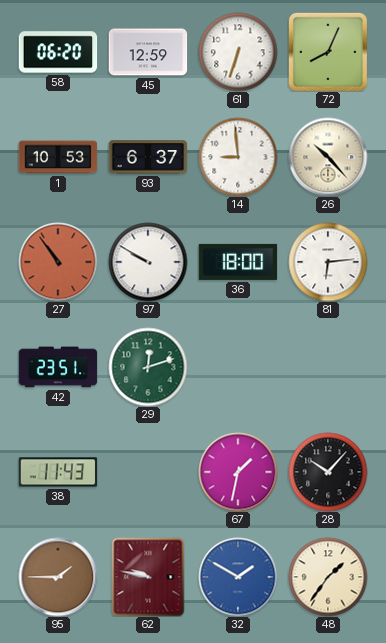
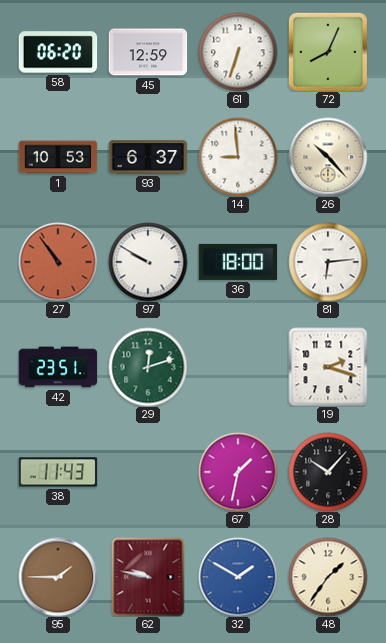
19: none -> 2:18
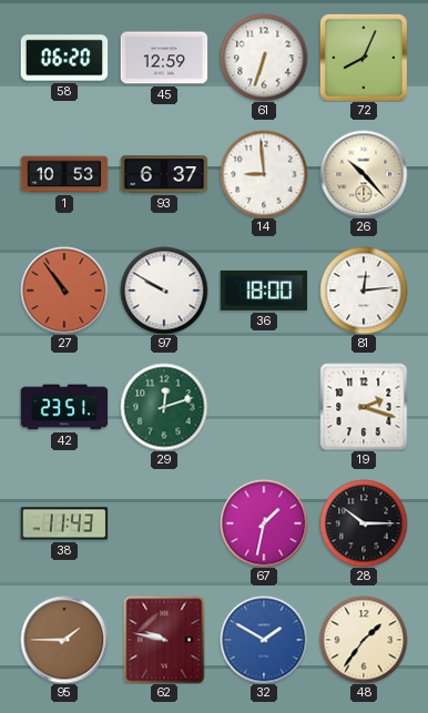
81: 6:14 -> 12:14
28: 10:07 -> 10:15
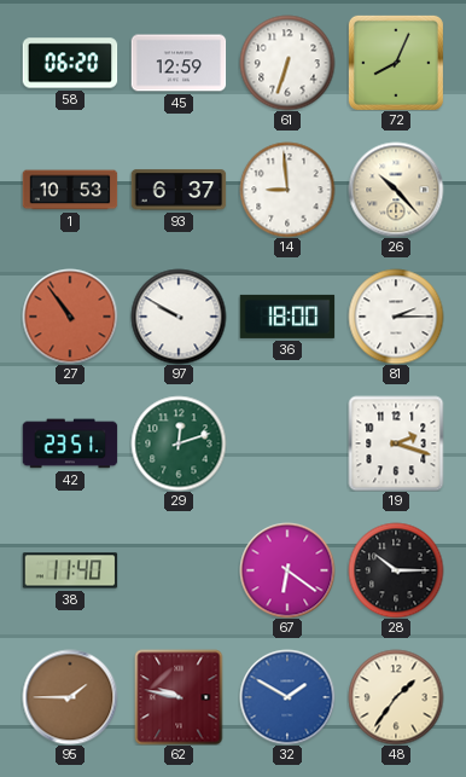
81: 12:14 -> 2:15
38: 11:43 -> 11:40
67: 1:32 -> 6:21
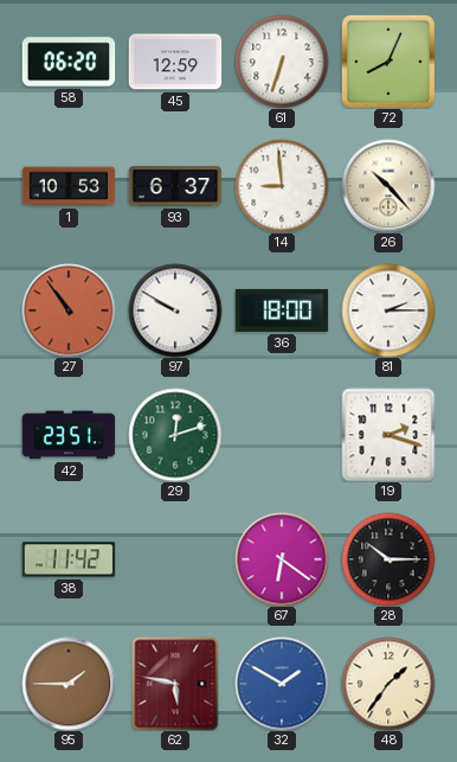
38: 11:40 -> 11:42
62: 9:47 -> 5:47
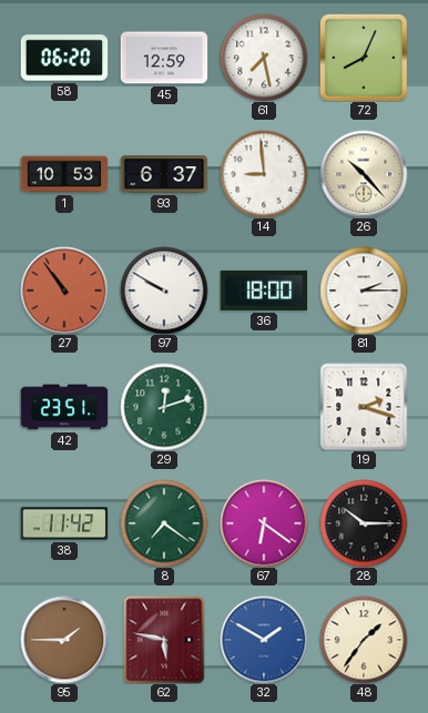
61: 6:33 -> 7:28
8: none -> 7:21
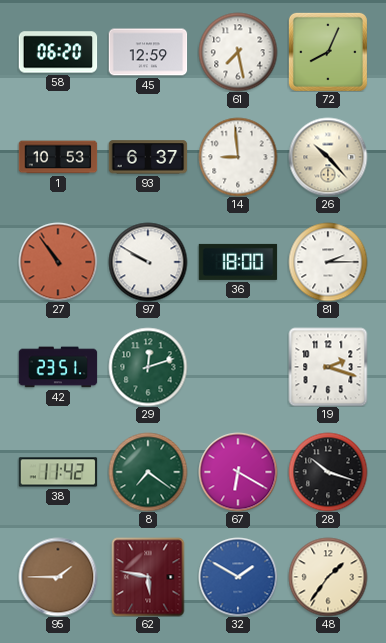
67: 6:21 -> 6:20
28: 10:15 -> 10:18
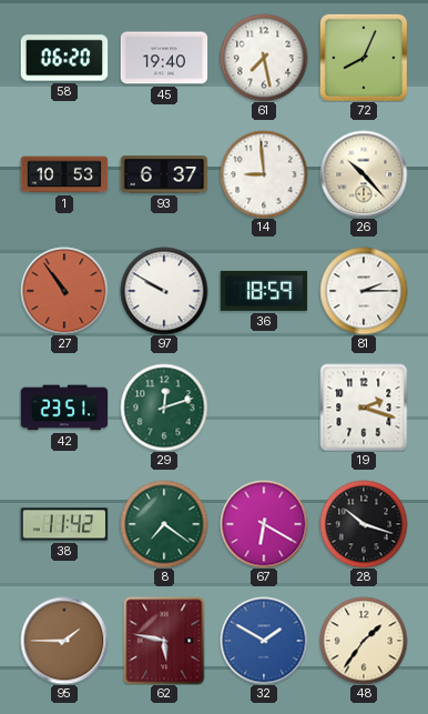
45: 12:59 -> 19:40
36: 18:00 -> 18:59
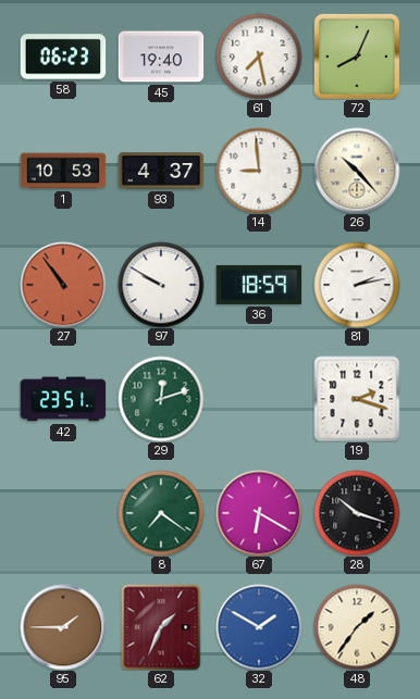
58: 06:20 -> 06:23
93: 6:37 -> 4:37
81: 2:15 -> 2:13
38: 11:42 -> none
62: 5:47 -> 1:34
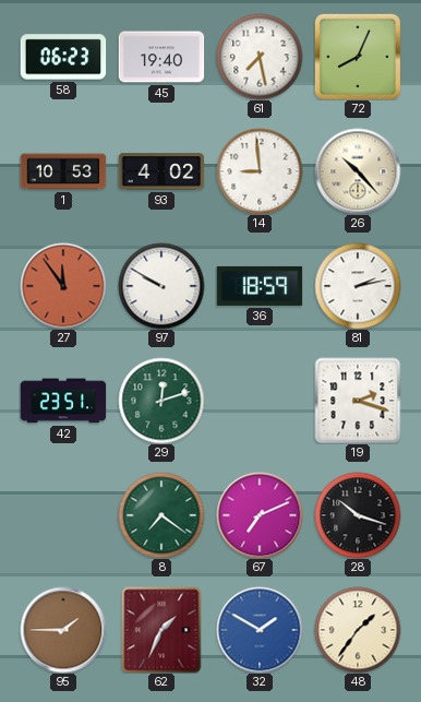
93: 4:37 -> 4:02
27: 10:54 -> 11:54
67: 6:20 -> 7:11
